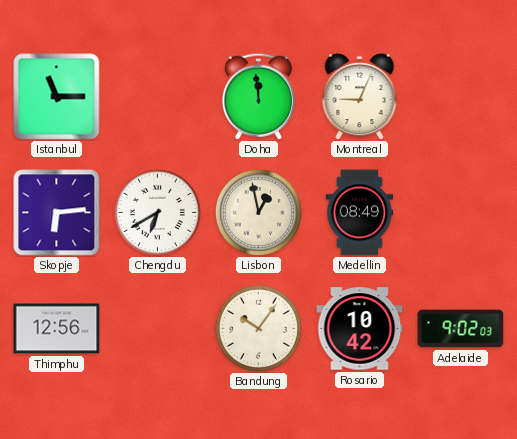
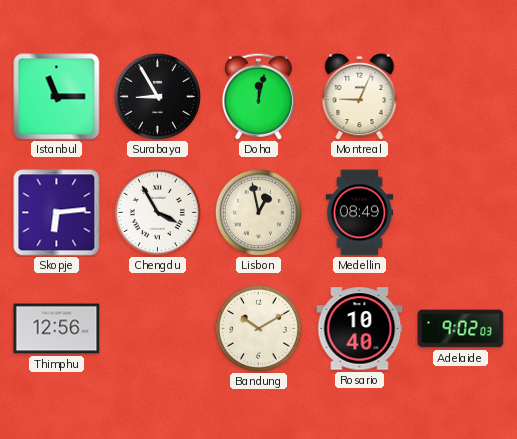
Surabaya: none -> 8:55
Doha: 11:59 -> 12:02
Chengdu: 6:40 -> 3:55
Bandung: 10:06 -> 10:10
Rosario: 10:42 -> 10:40
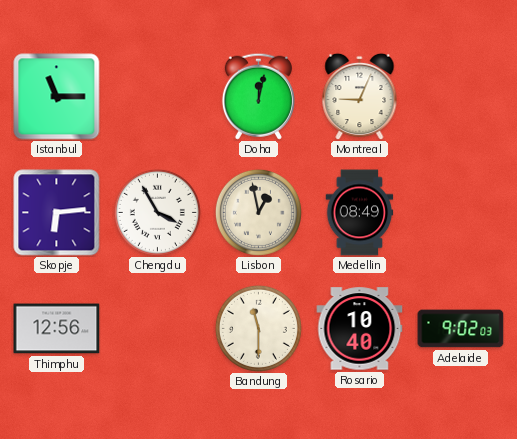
Surabaya: 8:55 -> none
Bandung: 10:10 -> 11:30
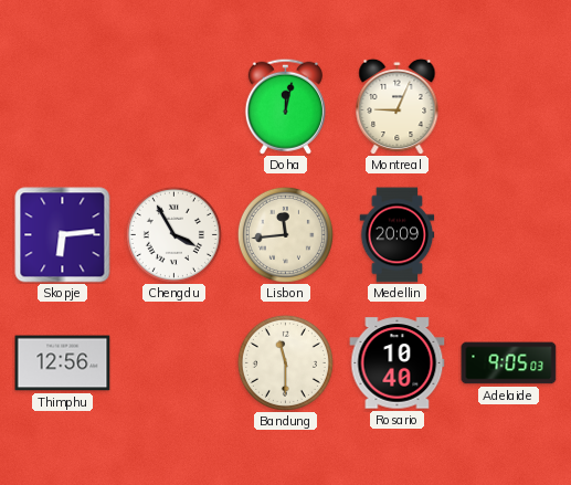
Istanbul: 11:15 -> none
Lisbon: 12:58 -> 11:44
Medellin: 08:49 -> 20:09
Adelaide: 9:02 -> 9:05
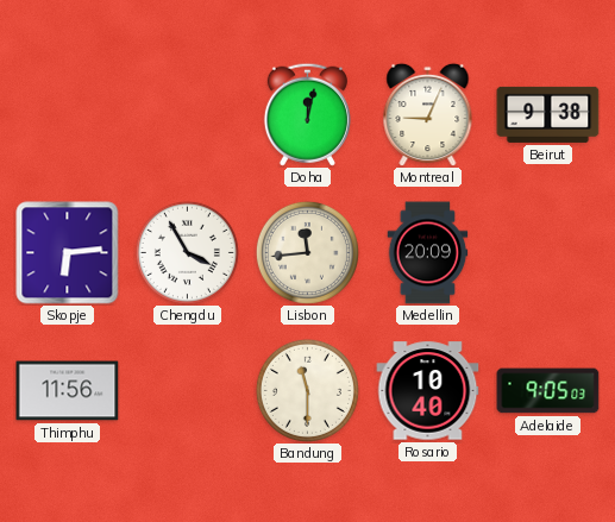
Beirut: none -> 9:38
Thimphu: 12:56 -> 11:56
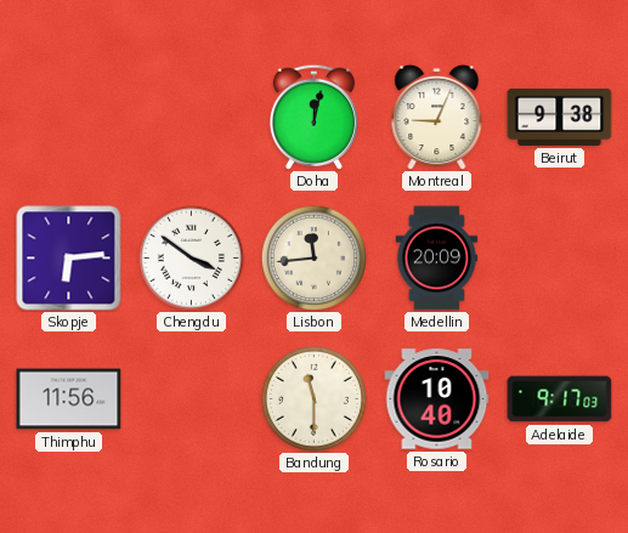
Chengdu: 3:55 -> 3:51
Adelaide: 9:05 -> 9:17
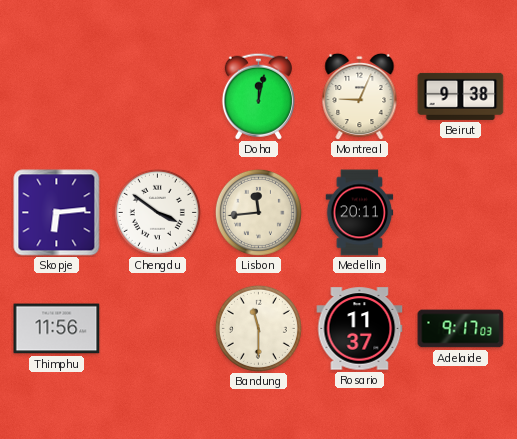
Medellin: 20:09 -> 20:11
Rosario: 10:40 -> 11:37
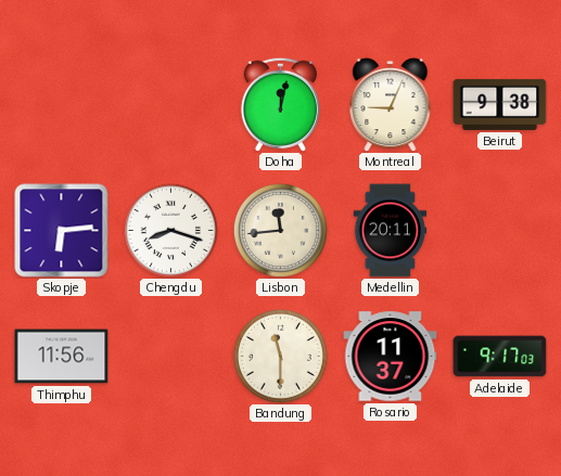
Chengdu: 3:51 -> 8:18
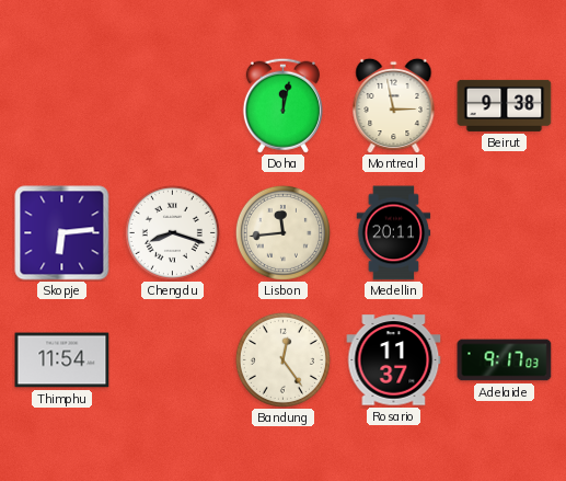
Montreal: 9:04 -> 2:58
Thimphu: 11:56 -> 11:54
Bandung: 11:30 -> 12:24
